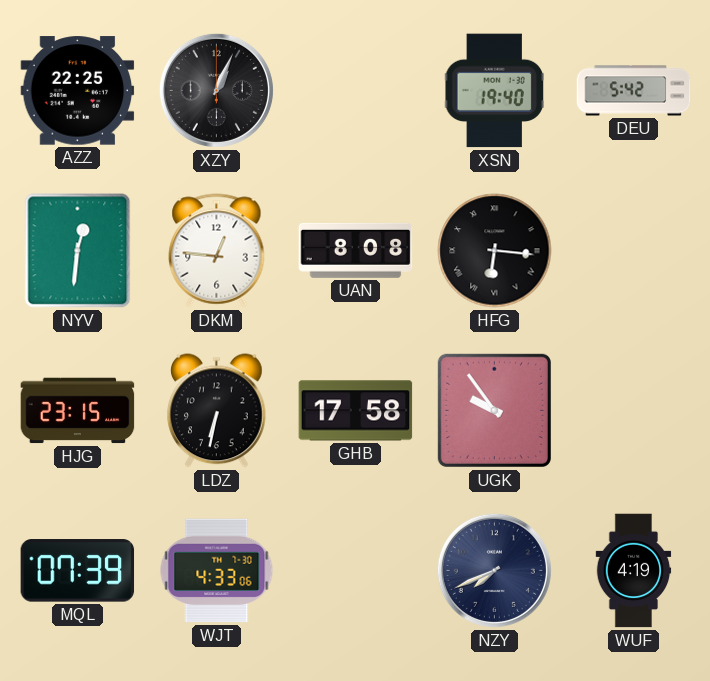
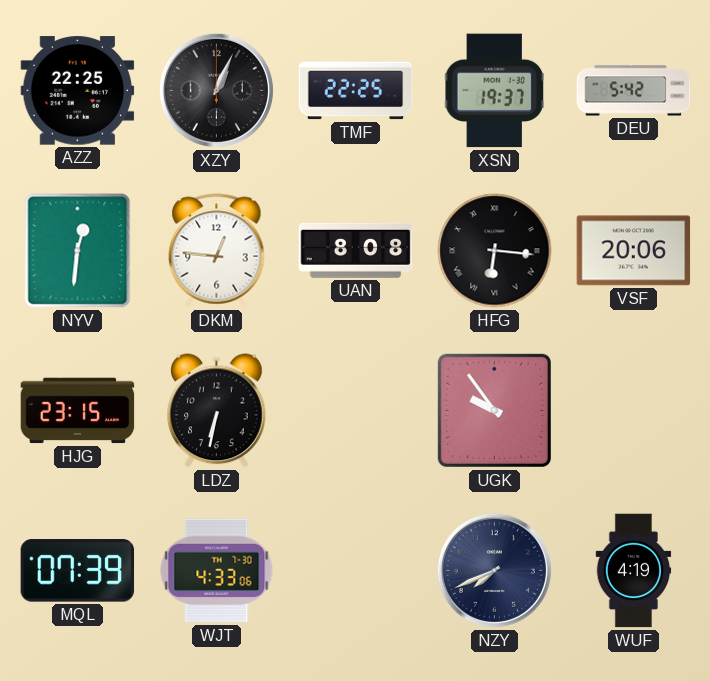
TMF: none -> 22:25
XSN: 19:40 -> 19:37
VSF: none -> 20:06
GHB: 17:58 -> none
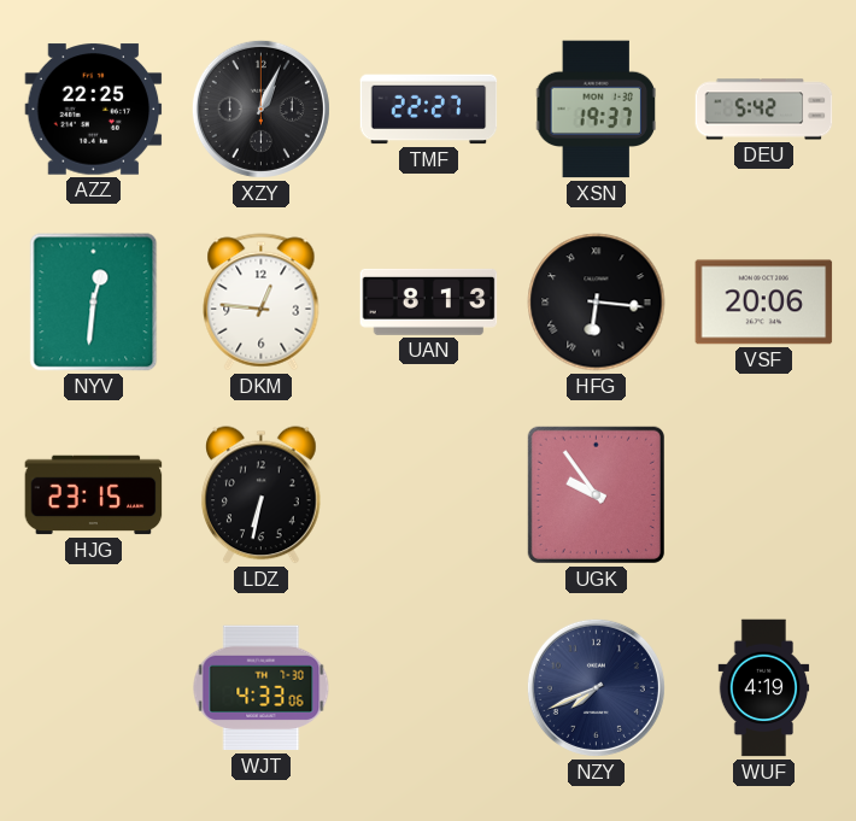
TMF: 22:25 -> 22:27
UAN: 8:08 -> 8:13
MQL: 07:39 -> none
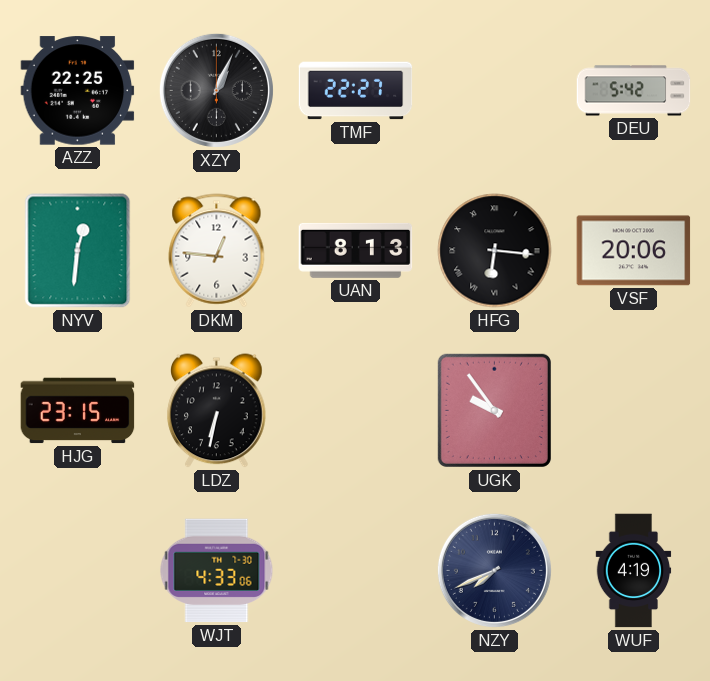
XSN: 19:37 -> none
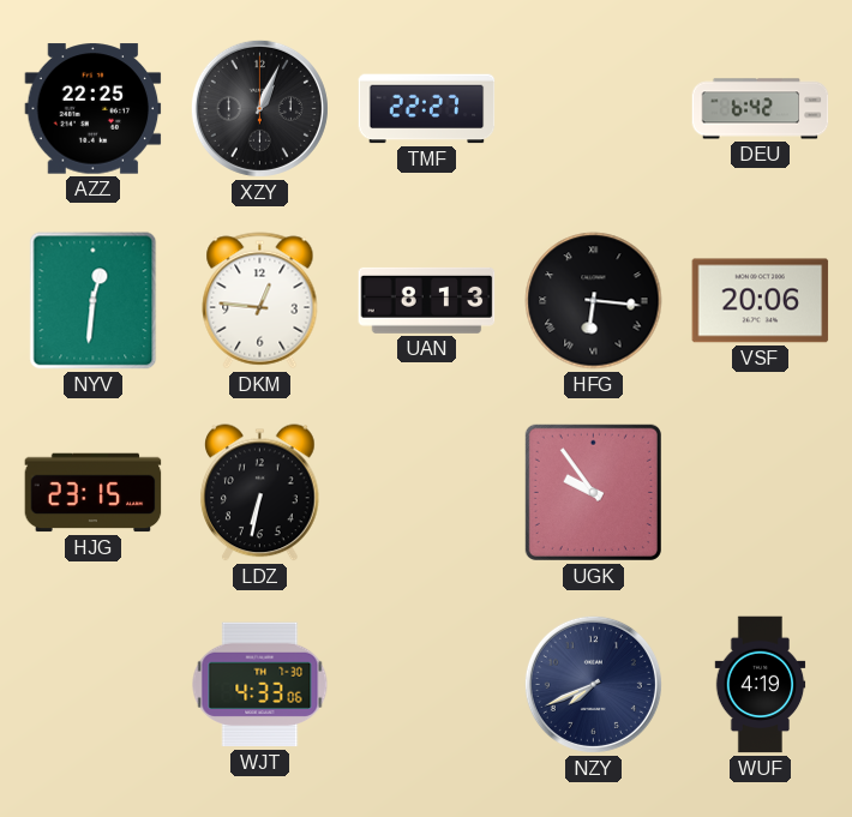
DEU: 5:42 -> 6:42
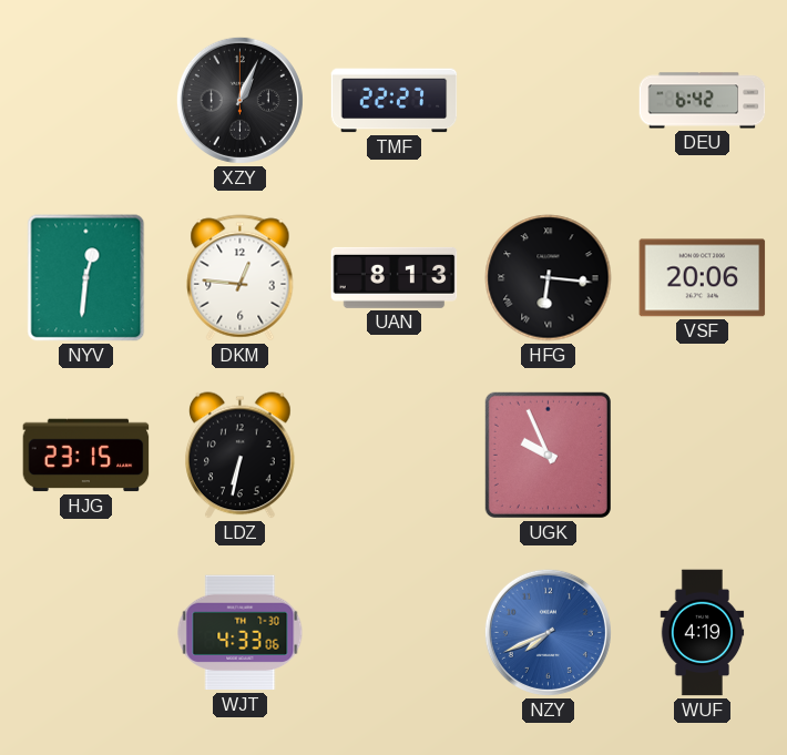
AZZ: 22:25 -> none
UGK: 9:54 -> 9:56
NZY dial: navy -> blue
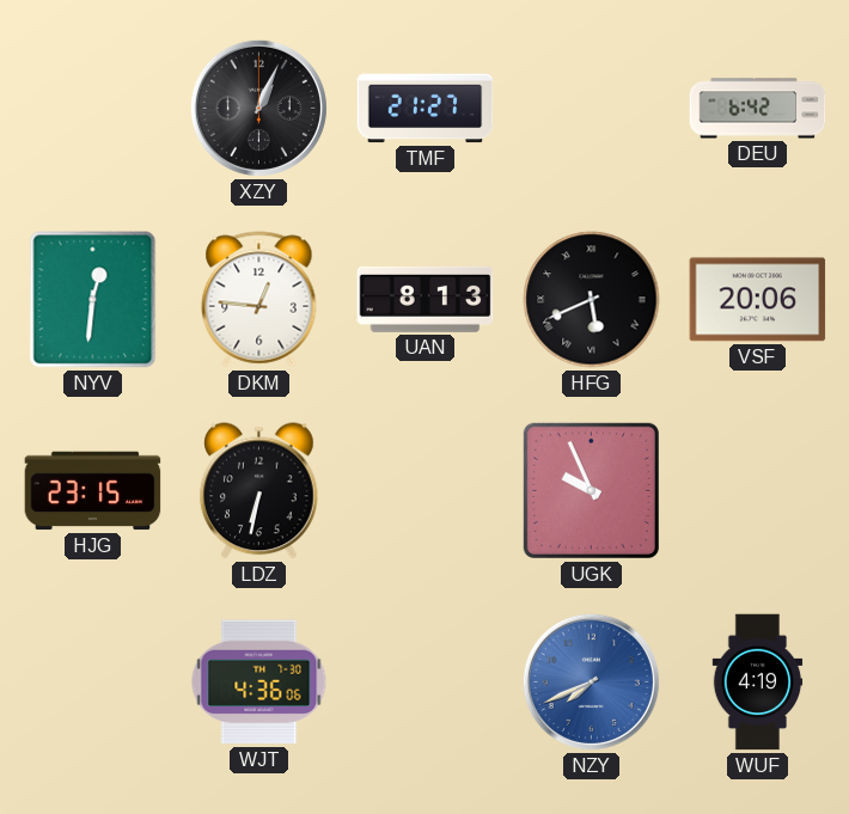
TMF: 22:27 -> 21:27
HFG: 6:16 -> 5:41
WJT: 4:33 -> 4:36
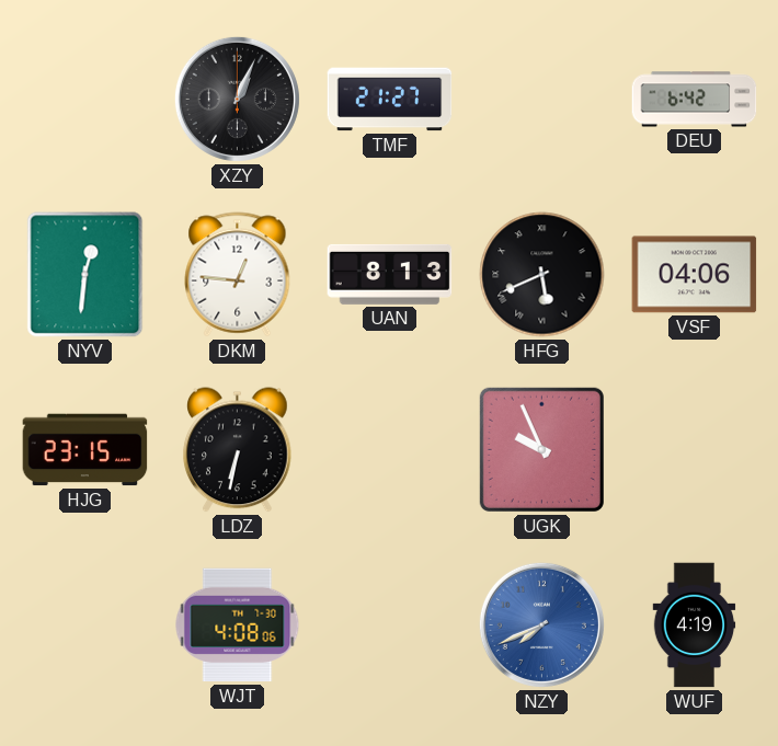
VSF: 20:06 -> 04:06
WJT: 4:36 -> 4:08
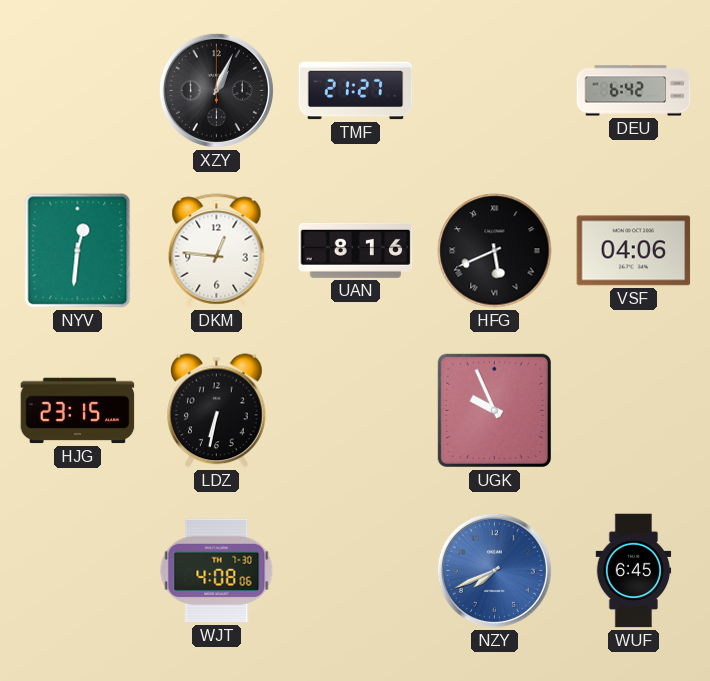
UAN: 8:13 -> 8:16
WUF: 4:19 -> 6:45
